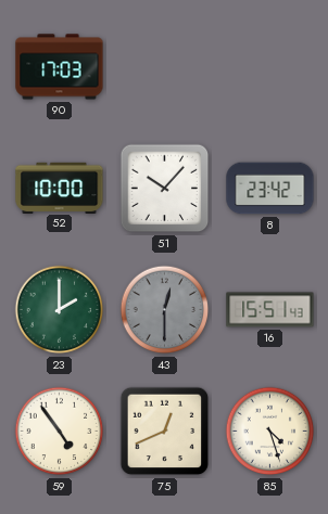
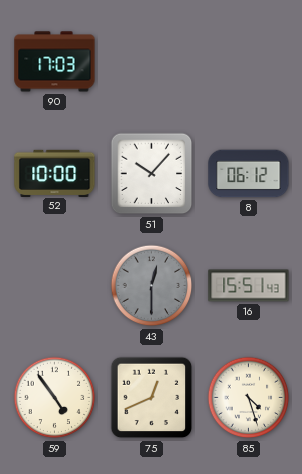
8: 23:42 -> 06:12
23: 2:00 -> none
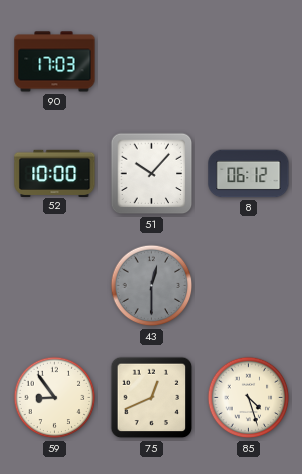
16: 15:51 -> none
59: 4:54 -> 8:54
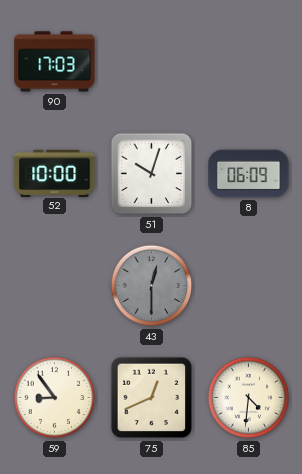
51: 10:07 -> 10:03
8: 06:12 -> 06:09
85: 4:27 -> 4:31
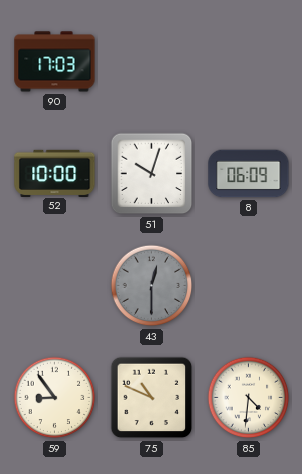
75: 12:41 -> 10:49
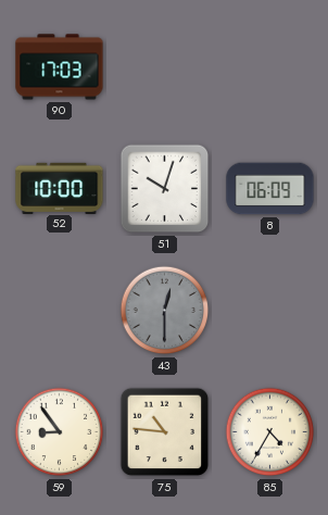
75: 10:49 -> 10:46
85: 4:31 -> 4:35
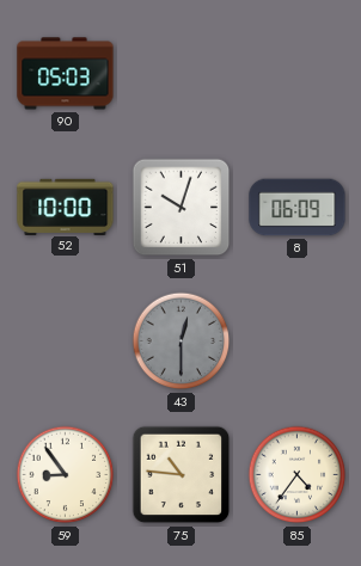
90: 17:03 -> 05:03
85: 4:35 -> 4:36
